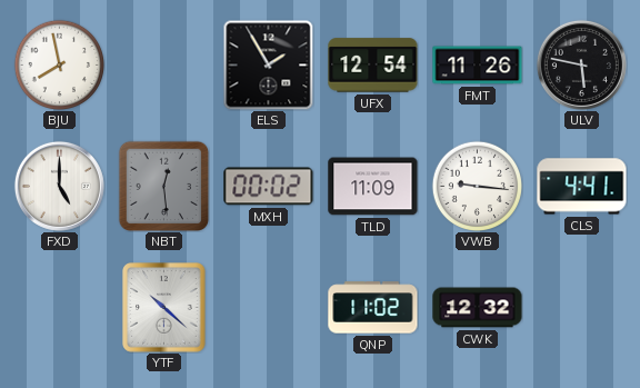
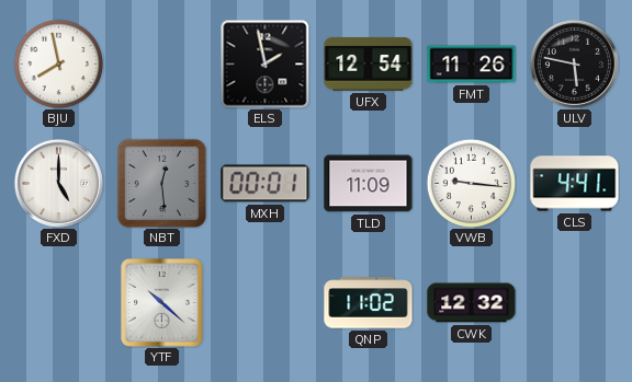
ELS: 1:55 -> 1:58
MXH: 00:02 -> 00:01
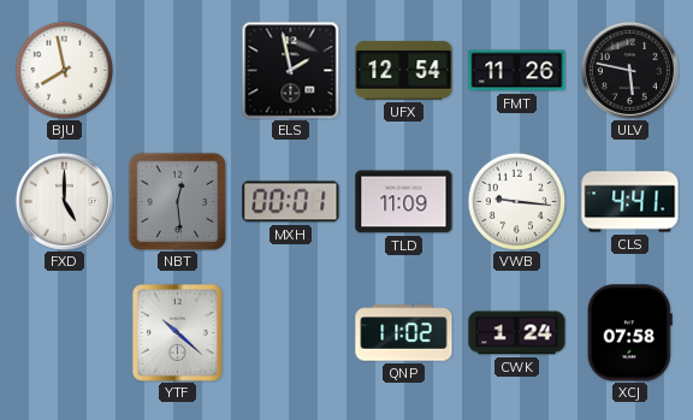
CWK: 12:32 -> 1:24
XCJ: none -> 07:58
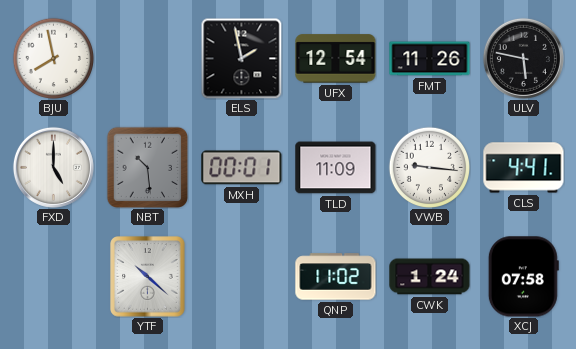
NBT: 12:29 -> 10:29
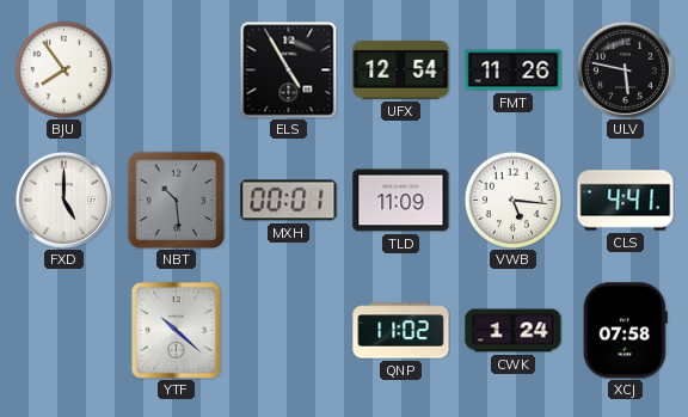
BJU: 7:58 -> 7:54
ELS: 1:58 -> 4:55
VWB: 9:16 -> 5:16
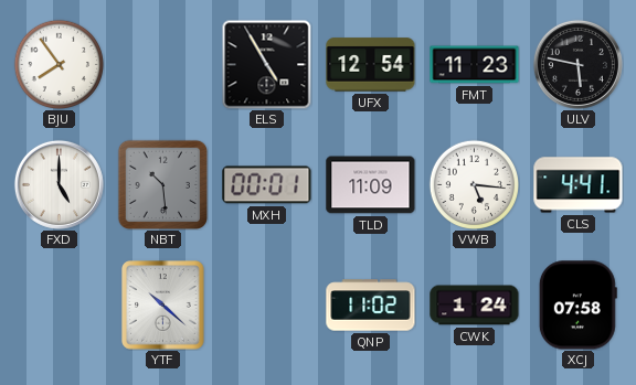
FMT: 11:26 -> 11:23
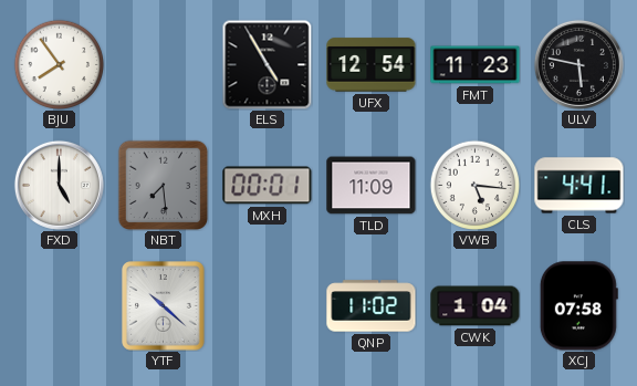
NBT: 10:29 -> 7:29
CWK: 1:24 -> 1:04
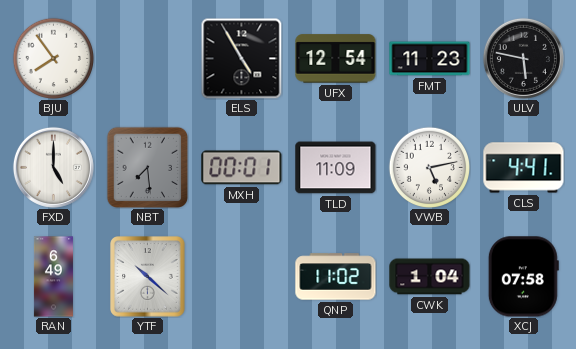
VWB: 5:16 -> 5:13
RAN: none -> 6:49
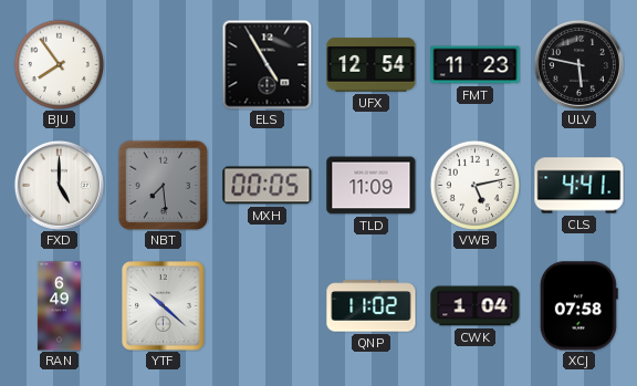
MXH: 00:01 -> 00:05
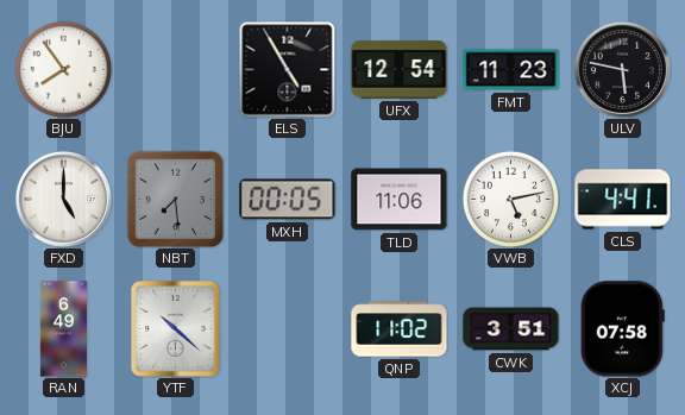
TLD: 11:09 -> 11:06
CWK: 1:04 -> 3:51
